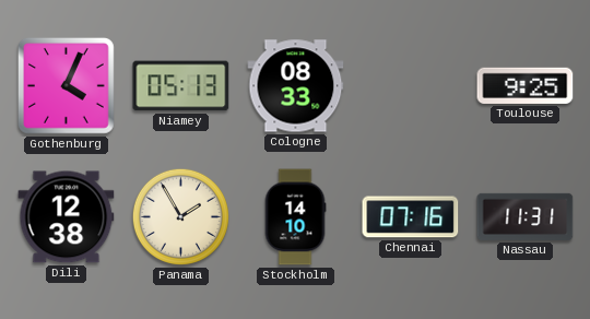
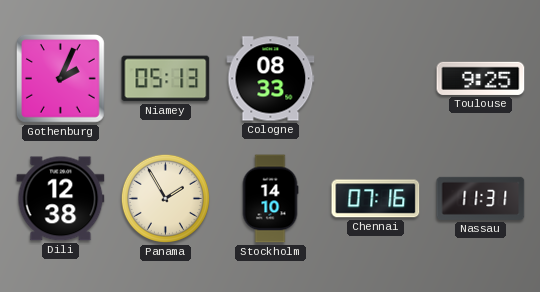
Gothenburg: 4:04 -> 2:04
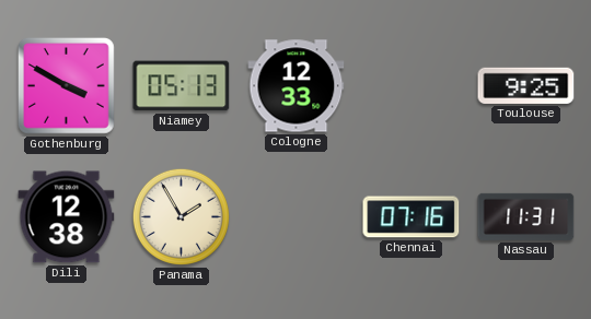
Gothenburg: 2:04 -> 3:50
Cologne: 08:33 -> 12:33
Stockholm: 14:10 -> none
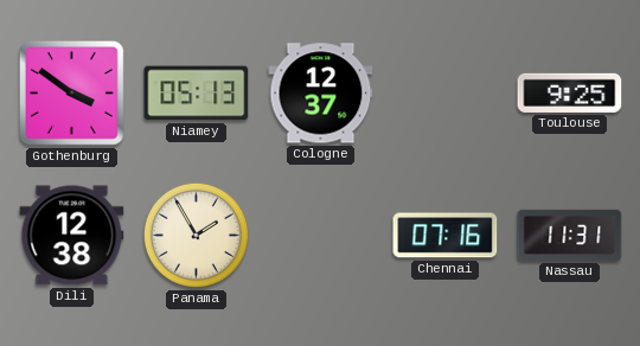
Gothenburg: 3:50 -> 3:51
Cologne: 12:33 -> 12:37
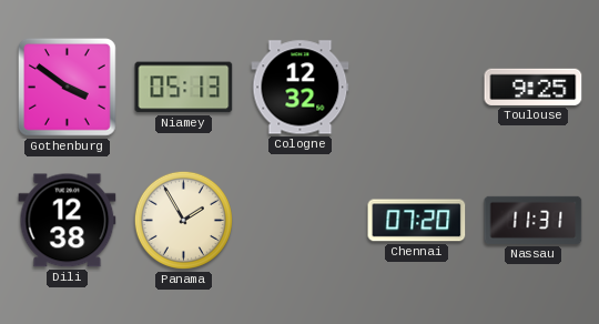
Cologne: 12:37 -> 12:32
Chennai: 07:16 -> 07:20
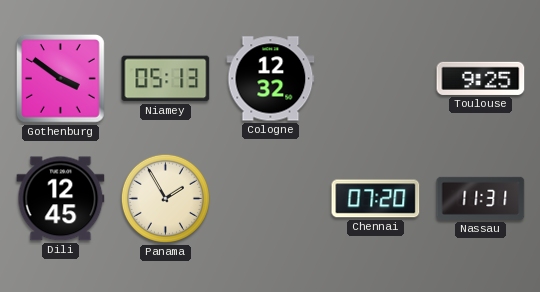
Dili: 12:38 -> 12:45
